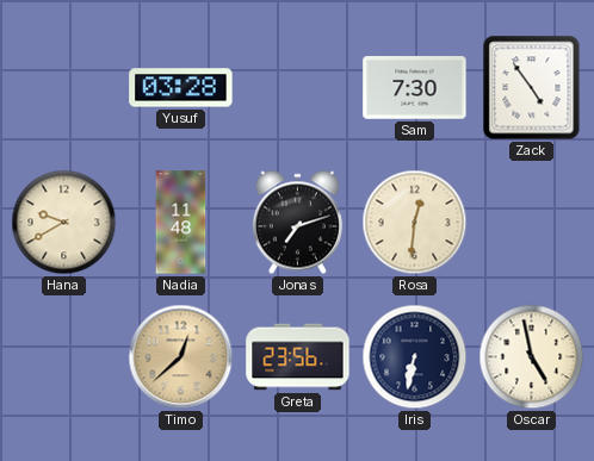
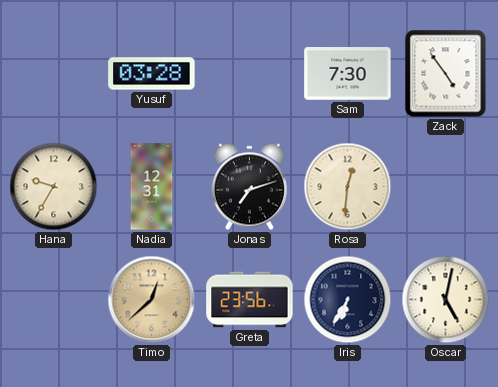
Hana: 9:40 -> 9:35
Nadia: 11:48 -> 12:31
Iris: 6:32 -> 6:35
Oscar: 4:58 -> 5:02
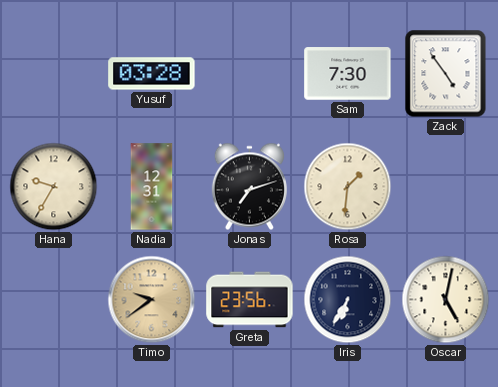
Rosa: 12:31 -> 1:31
Timo: 12:38 -> 9:39
